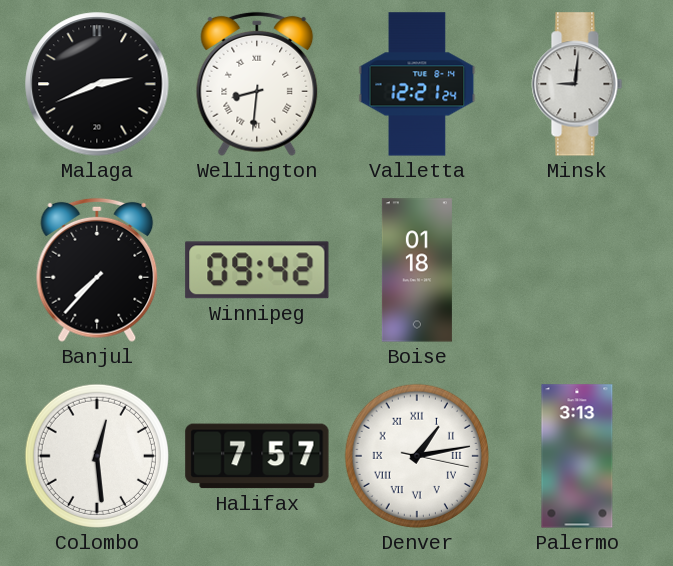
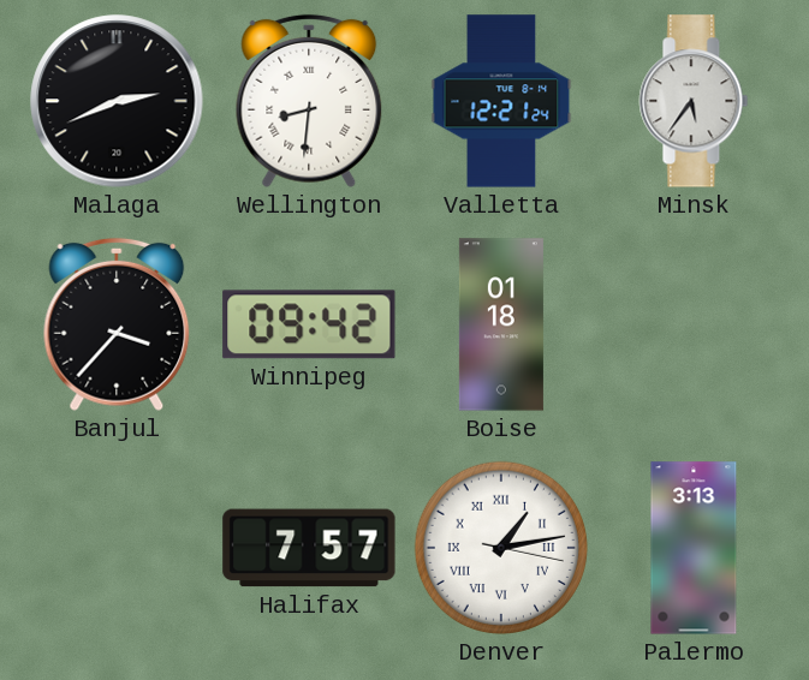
Minsk: 9:01 -> 5:36
Banjul: 7:37 -> 3:37
Colombo: 12:29 -> none
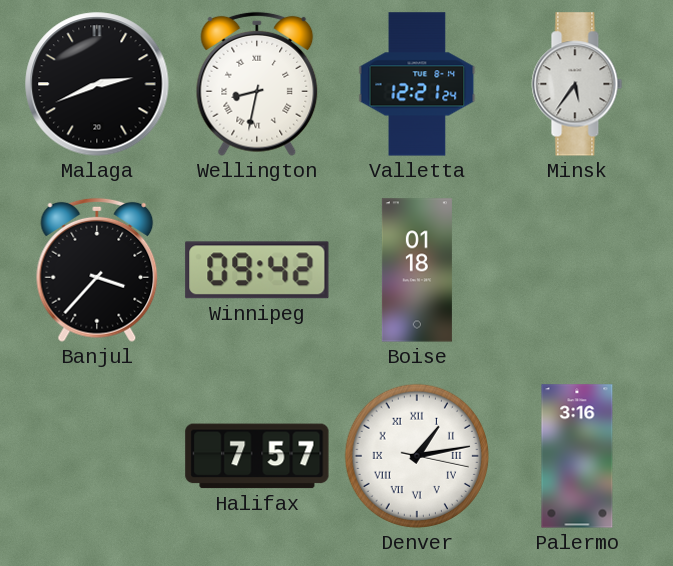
Wellington: 8:31 -> 8:32
Palermo: 3:13 -> 3:16
